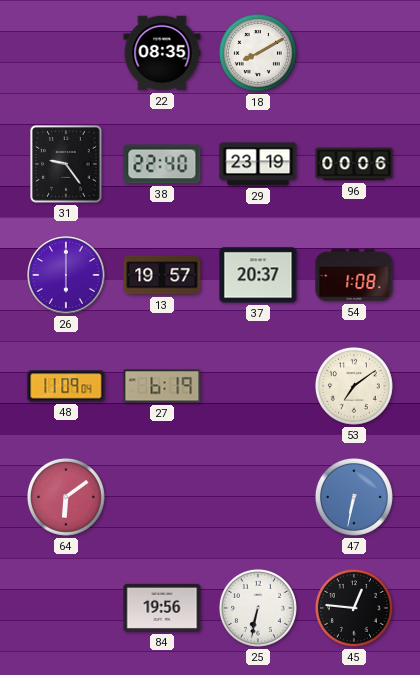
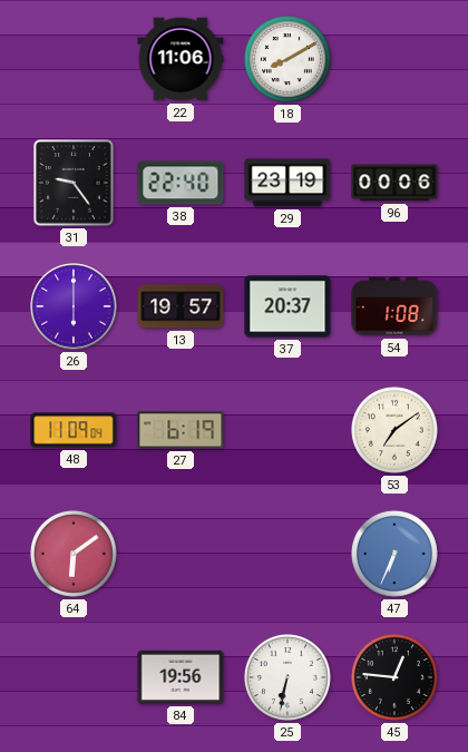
22: 08:35 -> 11:06
47: 6:32 -> 6:34
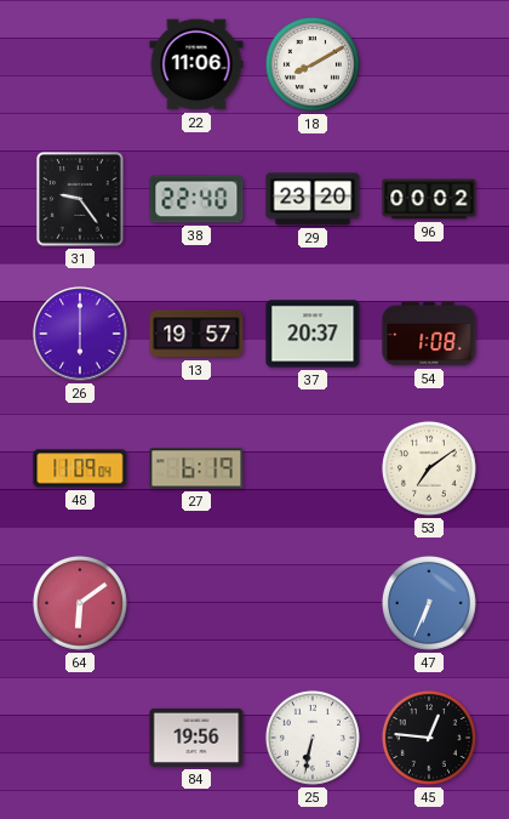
29: 23:19 -> 23:20
96: 00:06 -> 00:02
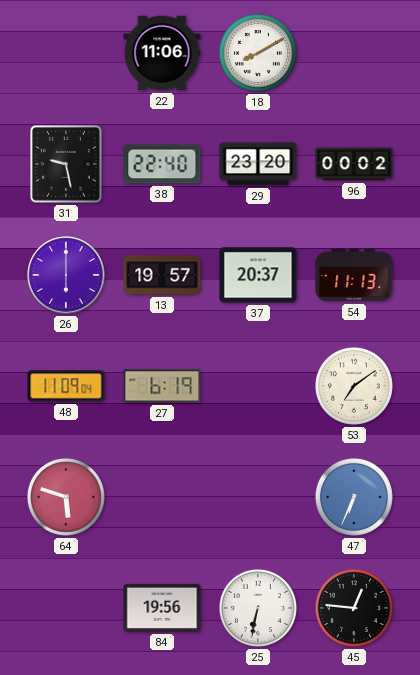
31: 9:24 -> 9:28
54: 1:08 -> 11:13
64: 6:09 -> 5:48
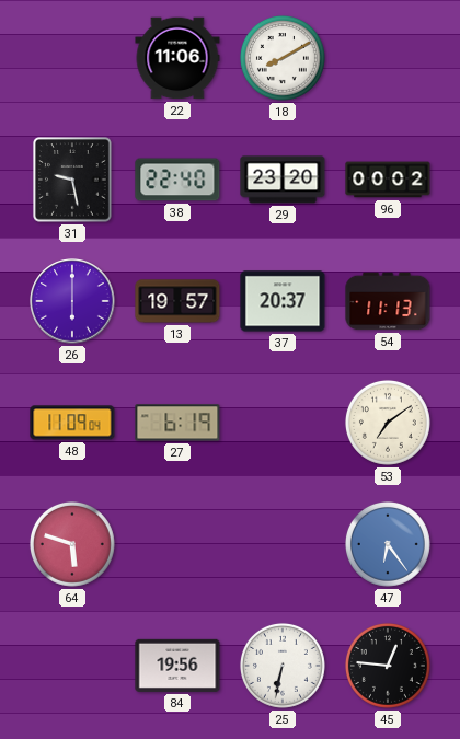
47: 6:34 -> 6:24
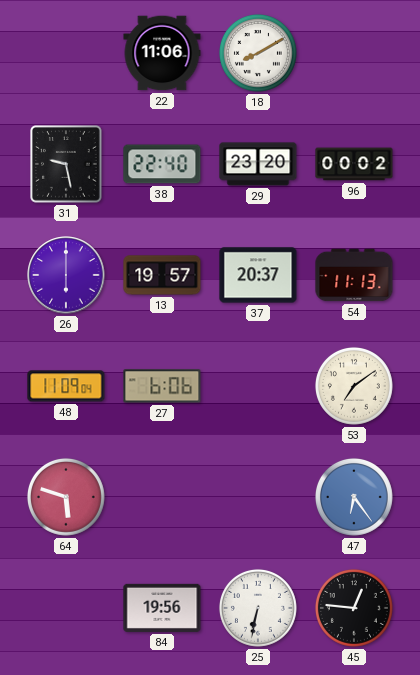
27: 6:19 -> 6:06
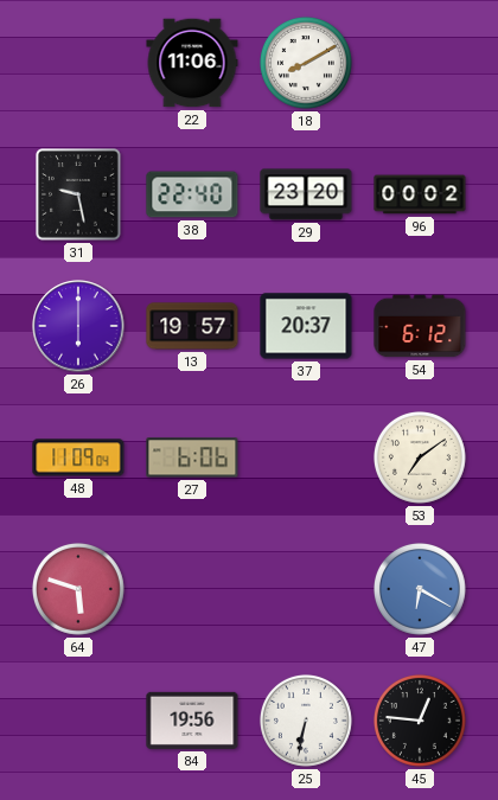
54: 11:13 -> 6:12
47: 6:24 -> 6:20
